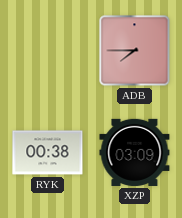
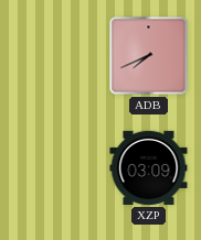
ADB: 7:45 -> 7:41
RYK: 00:38 -> none
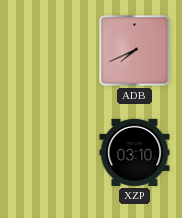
XZP: 03:09 -> 03:10
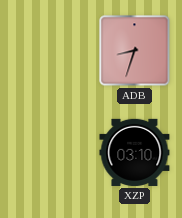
ADB: 7:41 -> 8:33
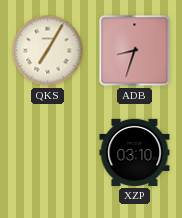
QKS: none -> 7:05
